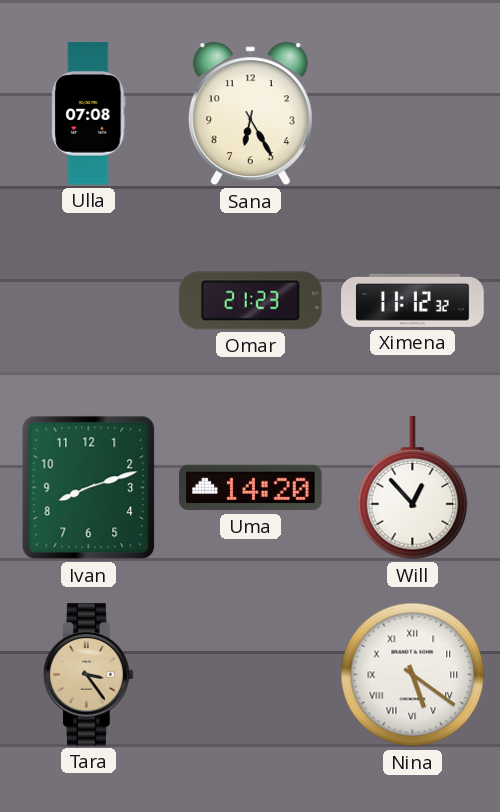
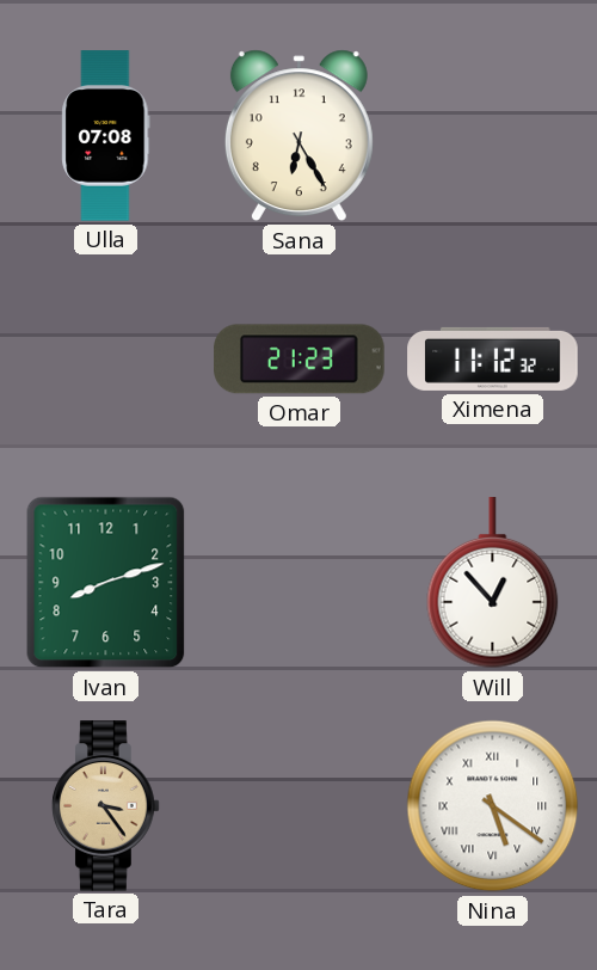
Uma: 14:20 -> none
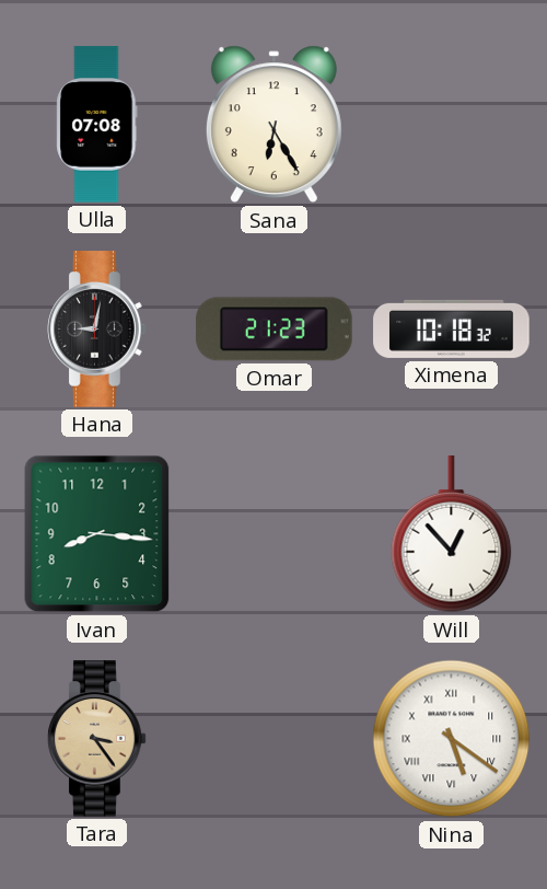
Hana: none -> 9:02
Ximena: 11:12 -> 10:18
Ivan: 8:12 -> 8:16
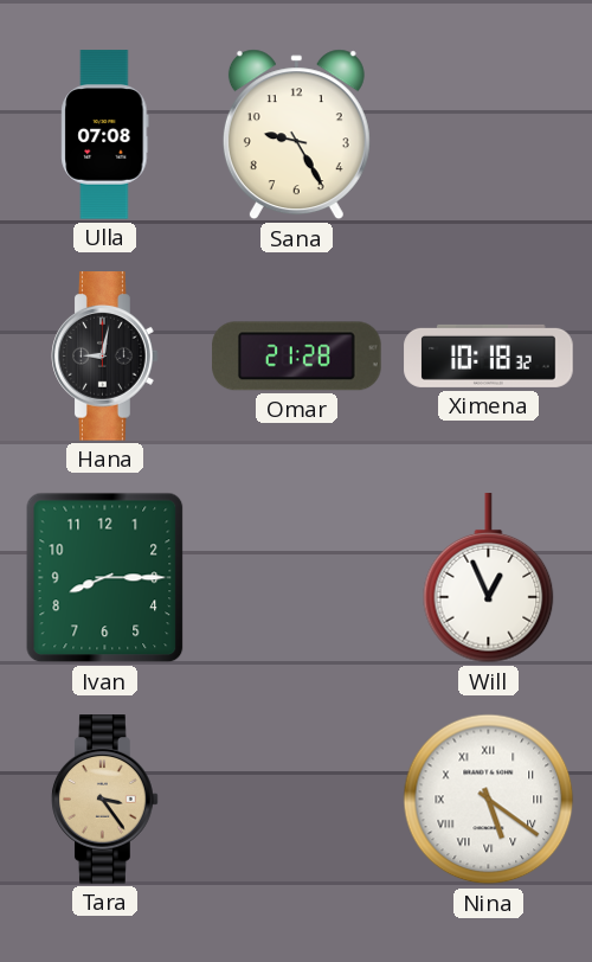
Sana: 6:25 -> 9:25
Omar: 21:23 -> 21:28
Ivan: 8:16 -> 8:15
Will: 12:53 -> 12:56
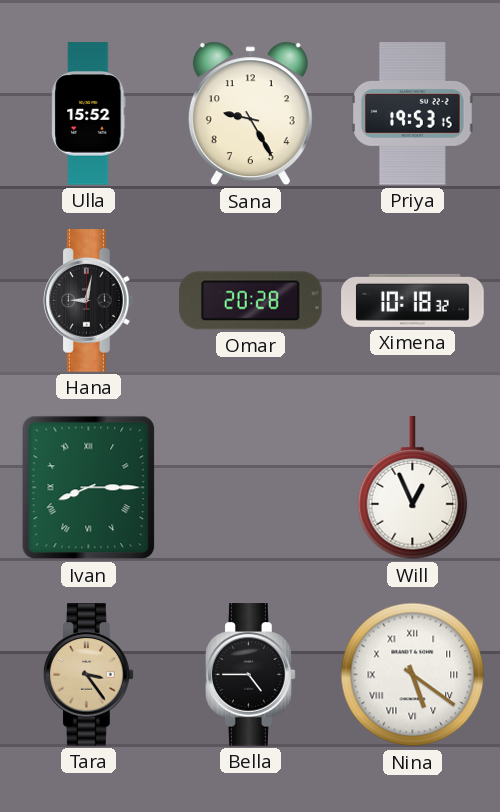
Ulla: 07:08 -> 15:52
Priya: none -> 19:53
Omar: 21:28 -> 20:28
Ivan numerals: Arabic -> Roman
Bella: none -> 4:45
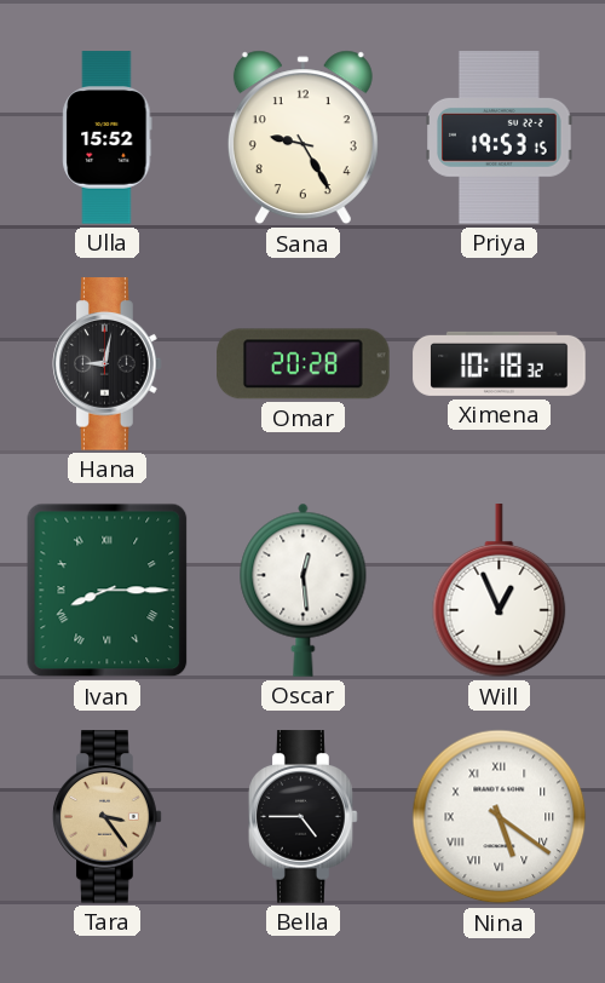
Oscar: none -> 12:29
